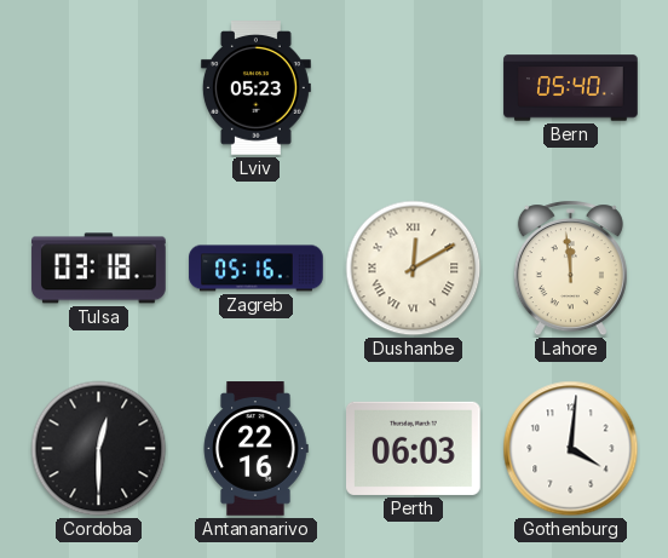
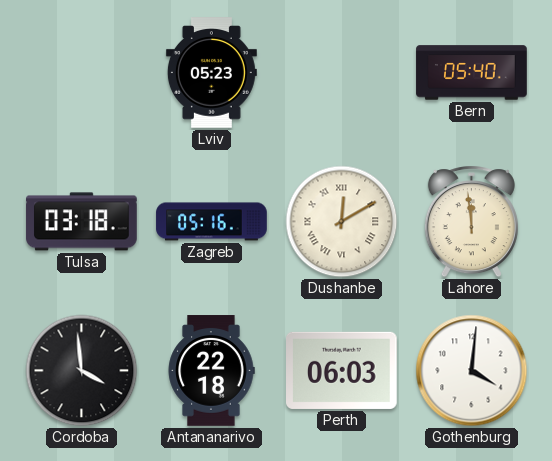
Cordoba: 12:30 -> 3:59
Antananarivo: 22:16 -> 22:18
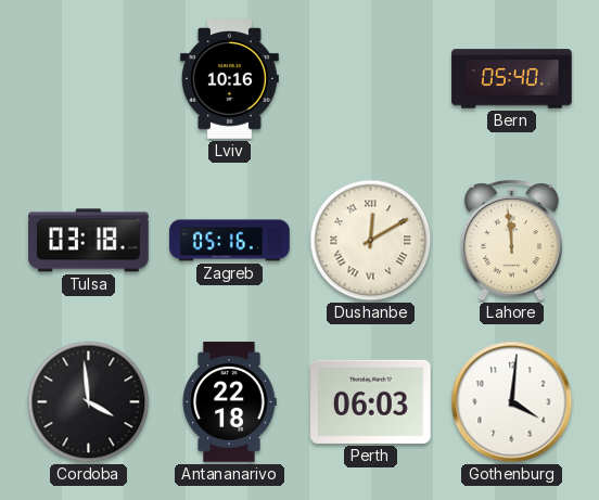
Lviv: 05:23 -> 10:16
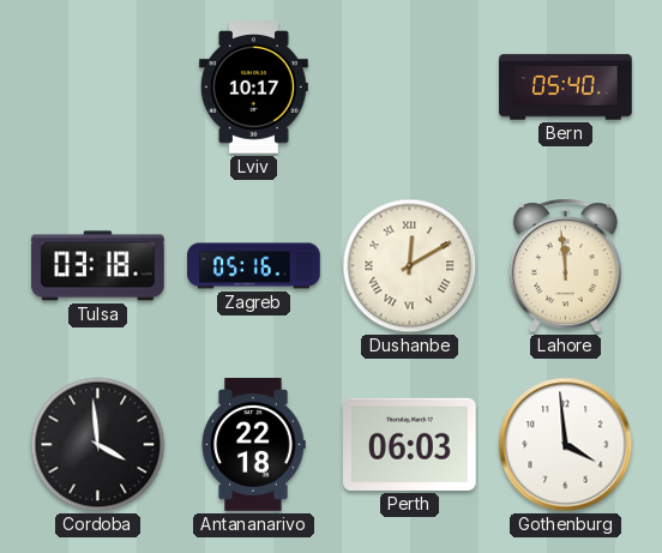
Lviv: 10:16 -> 10:17
Gothenburg: 4:01 -> 3:59
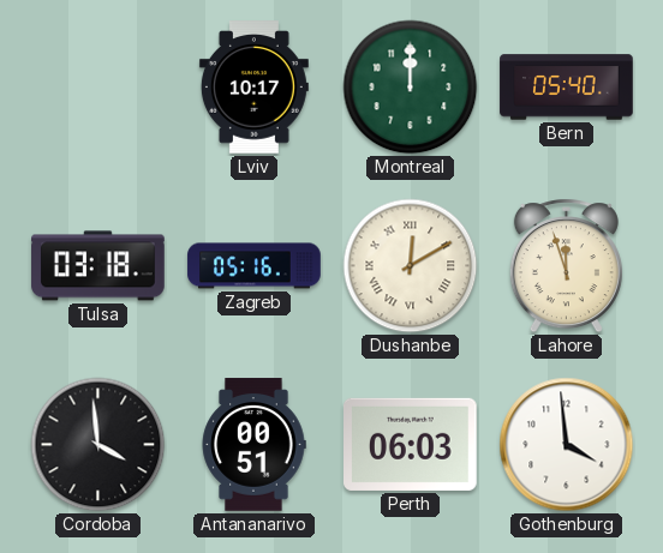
Montreal: none -> 12:00
Lahore: 11:59 -> 11:57
Antananarivo: 22:18 -> 00:51
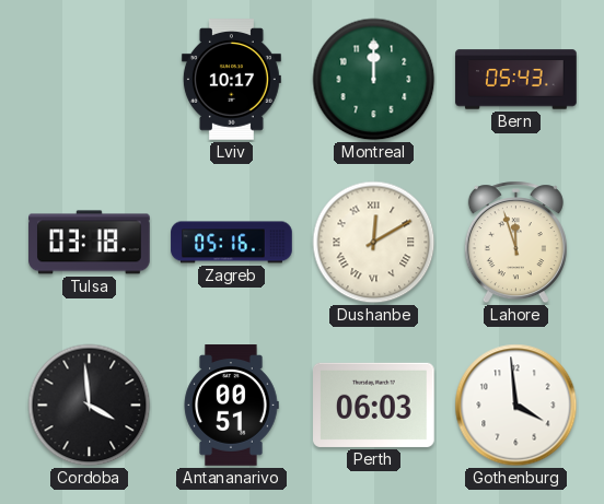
Bern: 05:40 -> 05:43
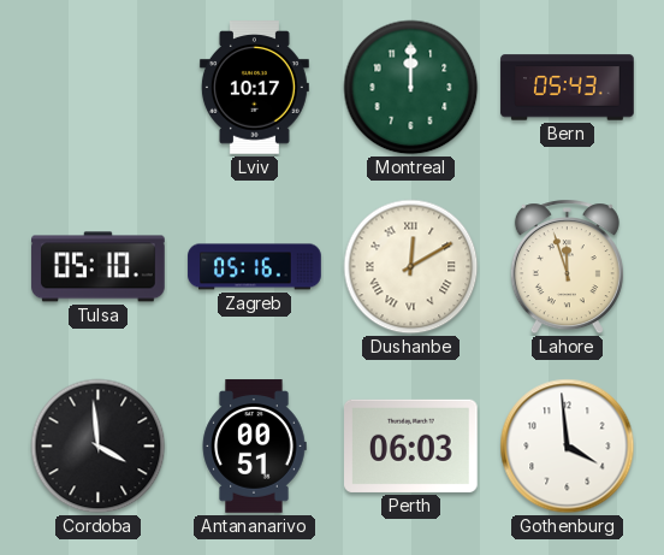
Tulsa: 03:18 -> 05:10
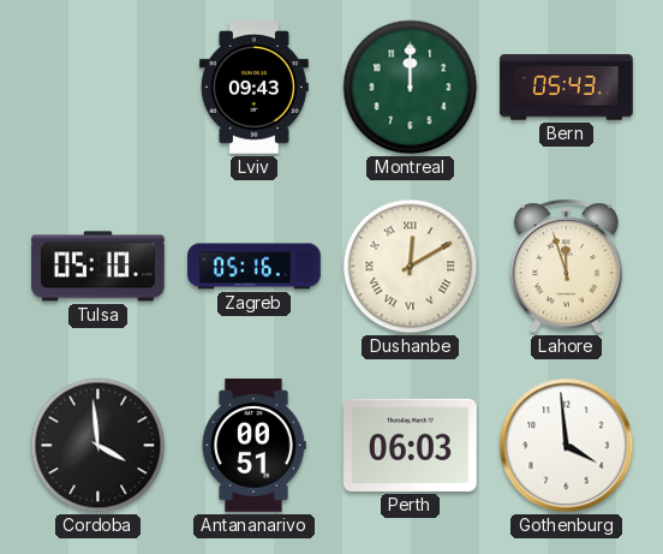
Lviv: 10:17 -> 09:43
